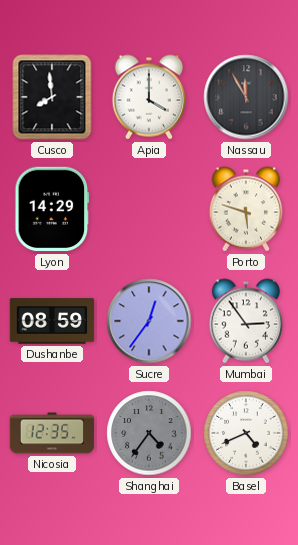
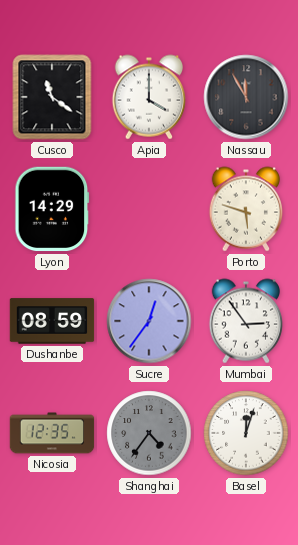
Cusco: 7:59 -> 11:21
Basel: 4:41 -> 12:03
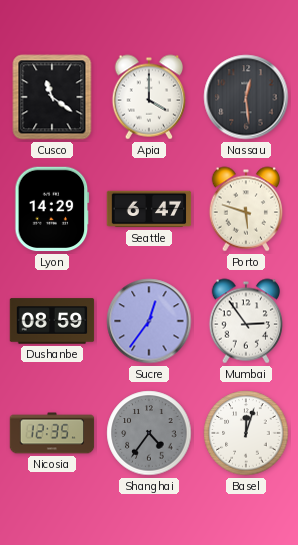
Nassau: 11:55 -> 12:29
Seattle: none -> 6:47
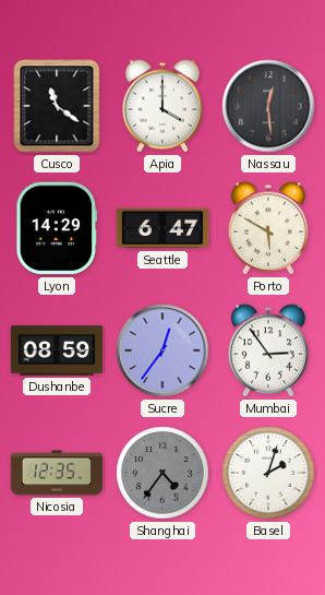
Porto: 5:48 -> 5:50
Basel: 12:03 -> 2:03
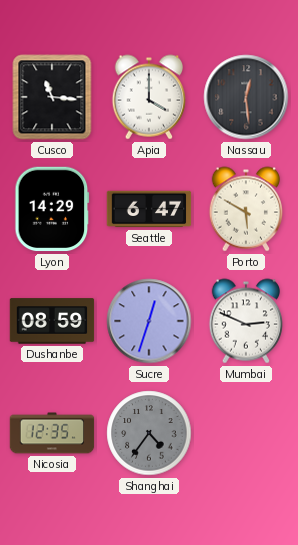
Cusco: 11:21 -> 11:16
Sucre: 12:36 -> 12:33
Mumbai: 2:54 -> 2:49
Basel: 2:03 -> none
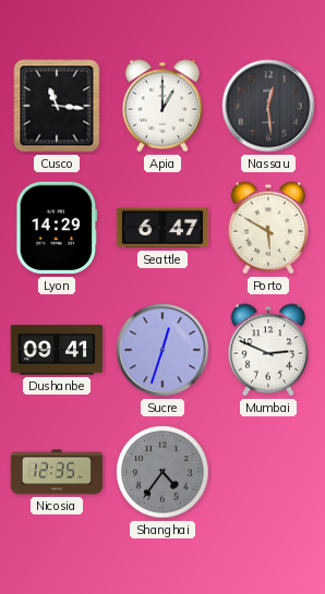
Apia: 4:00 -> 1:00
Dushanbe: 08:59 -> 09:41
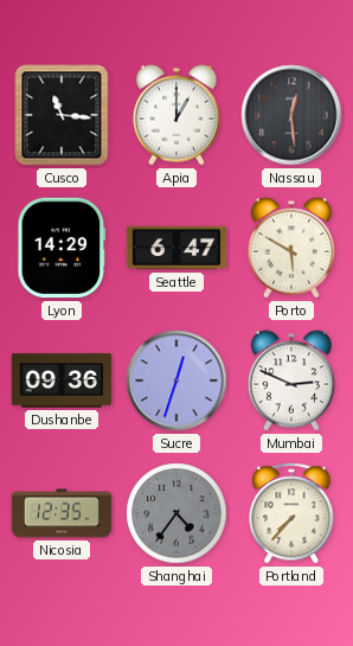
Dushanbe: 09:41 -> 09:36
Portland: none -> 7:37
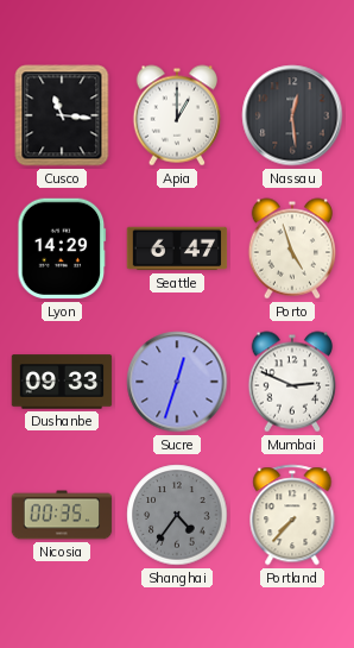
Porto: 5:50 -> 4:57
Dushanbe: 09:36 -> 09:33
Nicosia: 12:35 -> 00:35
